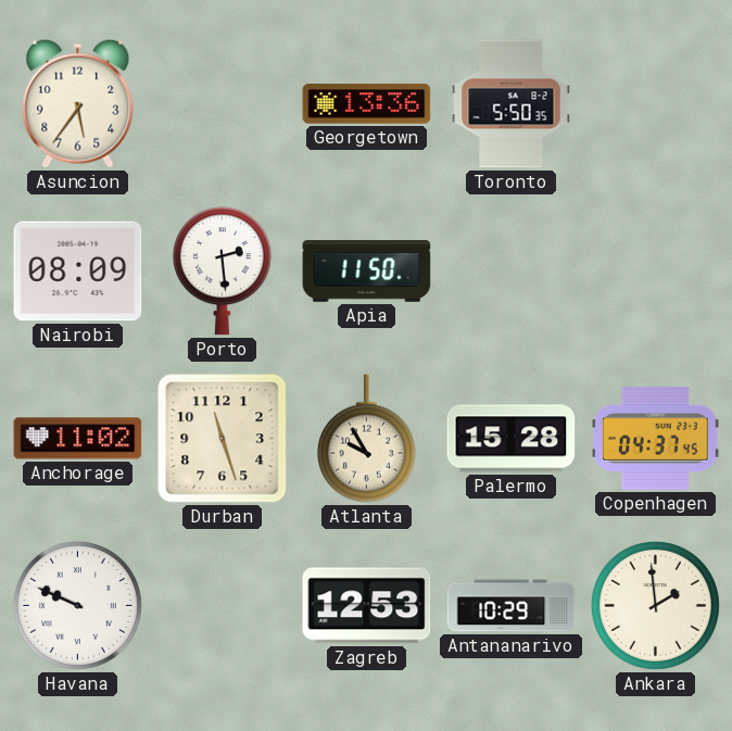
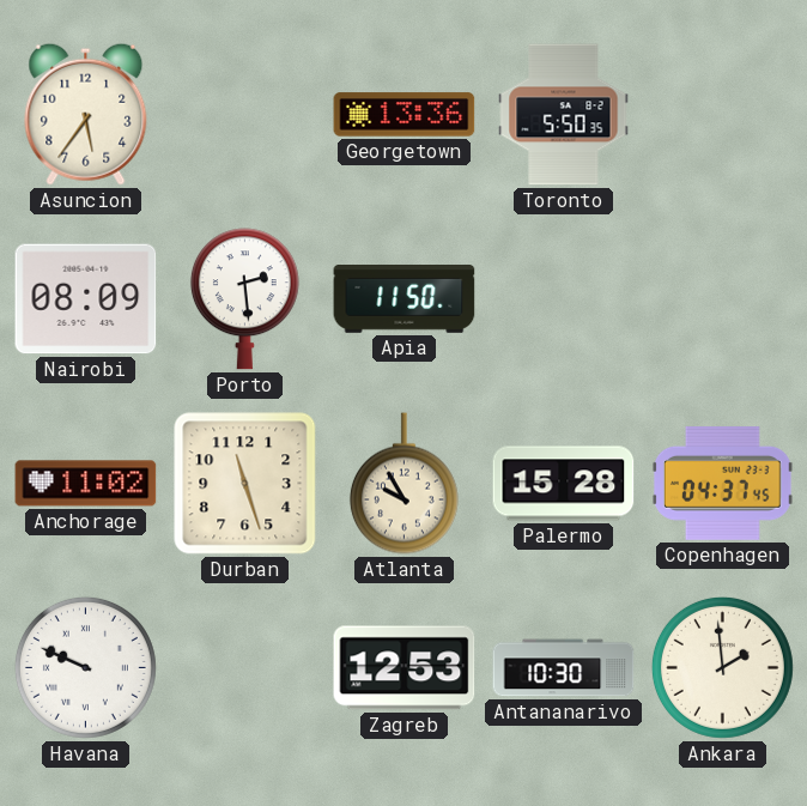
Antananarivo: 10:29 -> 10:30
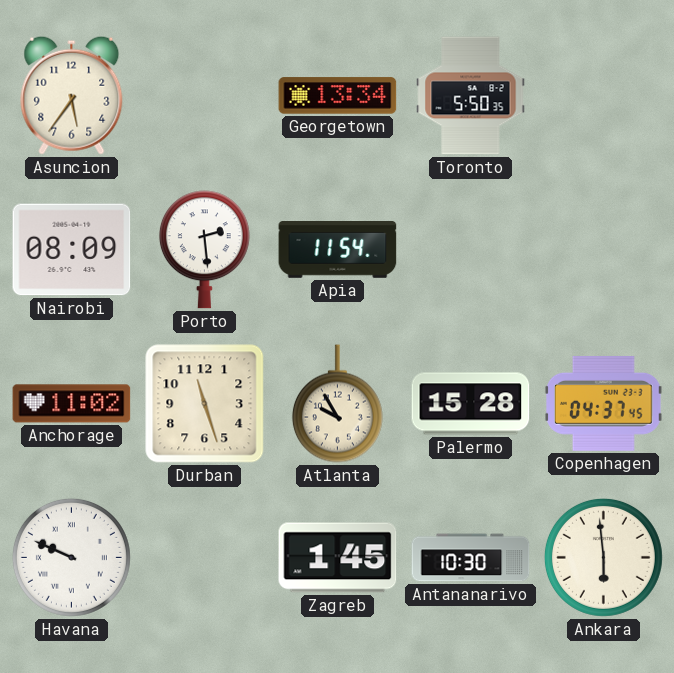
Georgetown: 13:36 -> 13:34
Apia: 11:50 -> 11:54
Zagreb: 12:53 -> 1:45
Ankara: 1:59 -> 5:59
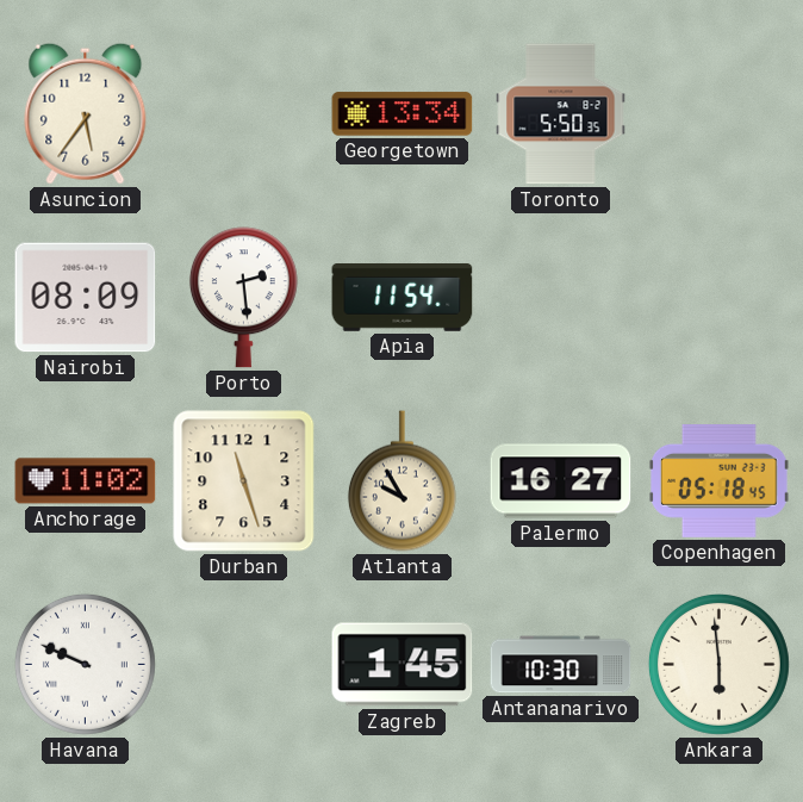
Palermo: 15:28 -> 16:27
Copenhagen: 04:37 -> 05:18
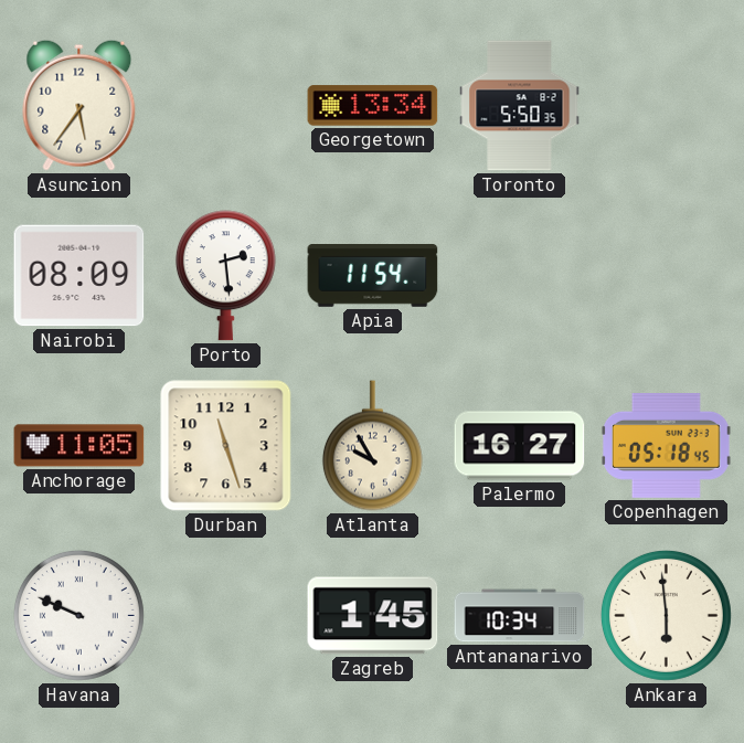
Anchorage: 11:02 -> 11:05
Antananarivo: 10:30 -> 10:34
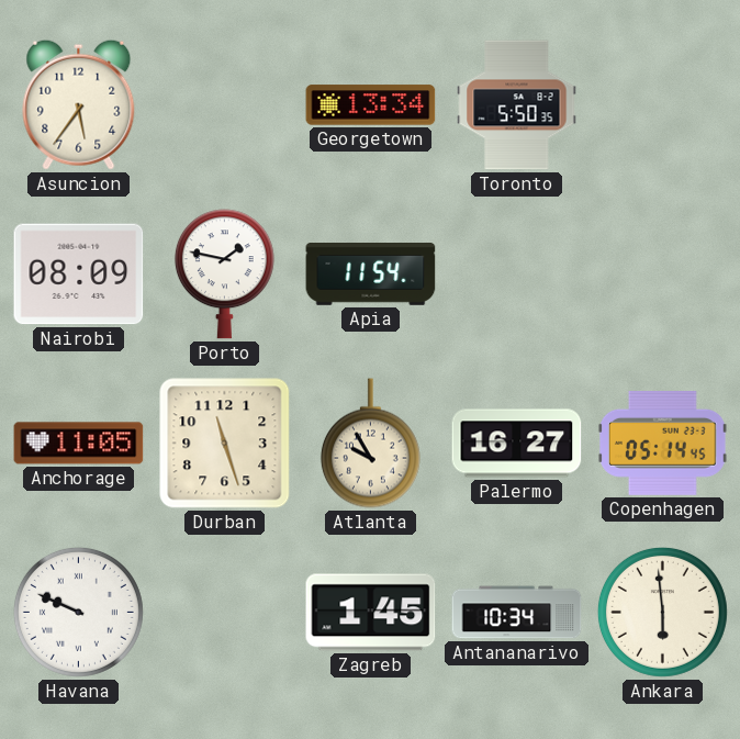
Porto: 2:29 -> 1:47
Copenhagen: 05:18 -> 05:14
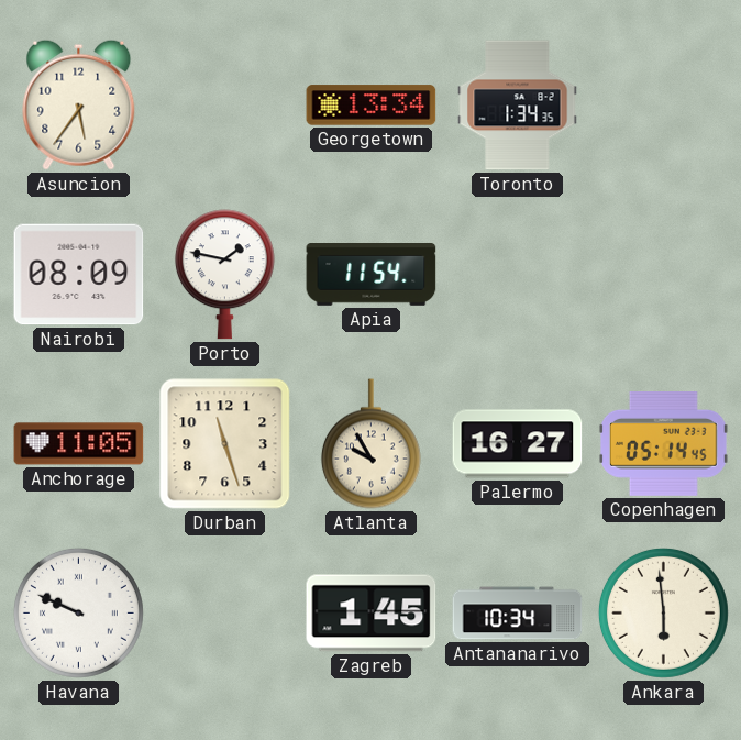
Toronto: 5:50 -> 1:34
